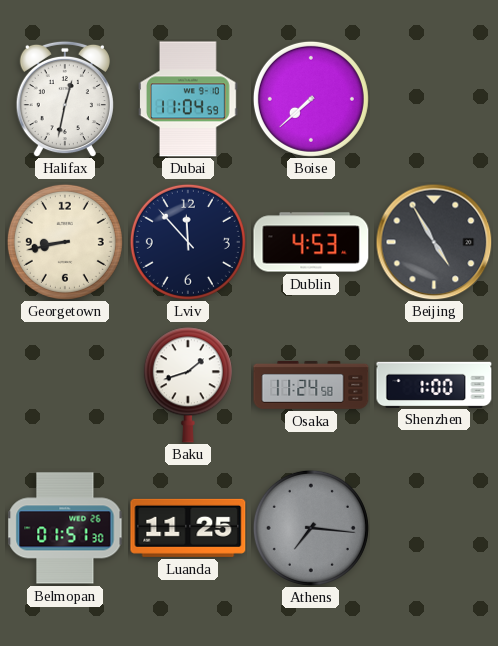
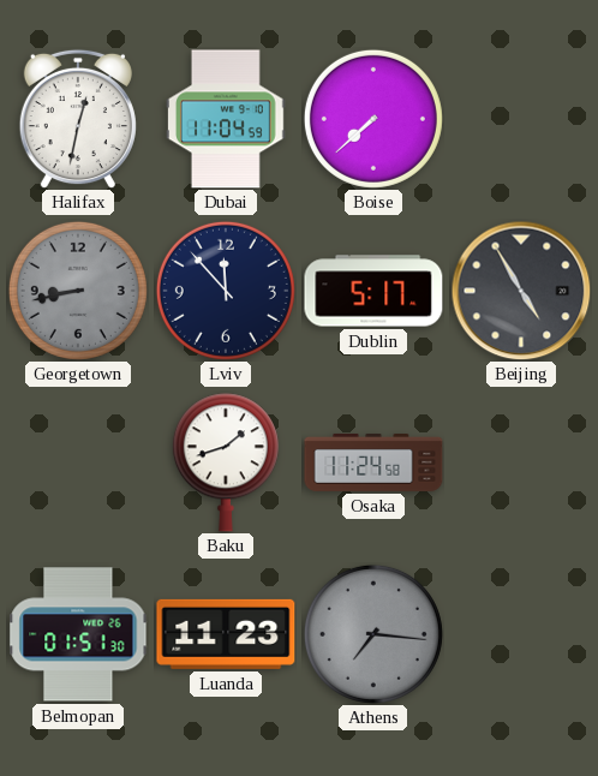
Georgetown dial: cream -> grey
Dublin: 4:53 -> 5:17
Shenzhen: 1:00 -> none
Luanda: 11:25 -> 11:23
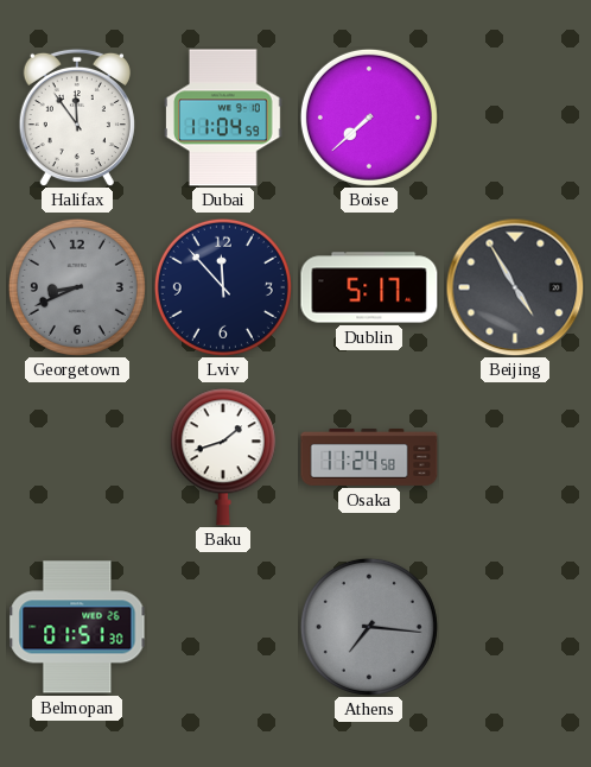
Halifax: 12:32 -> 11:54
Georgetown: 8:43 -> 8:41
Luanda: 11:23 -> none
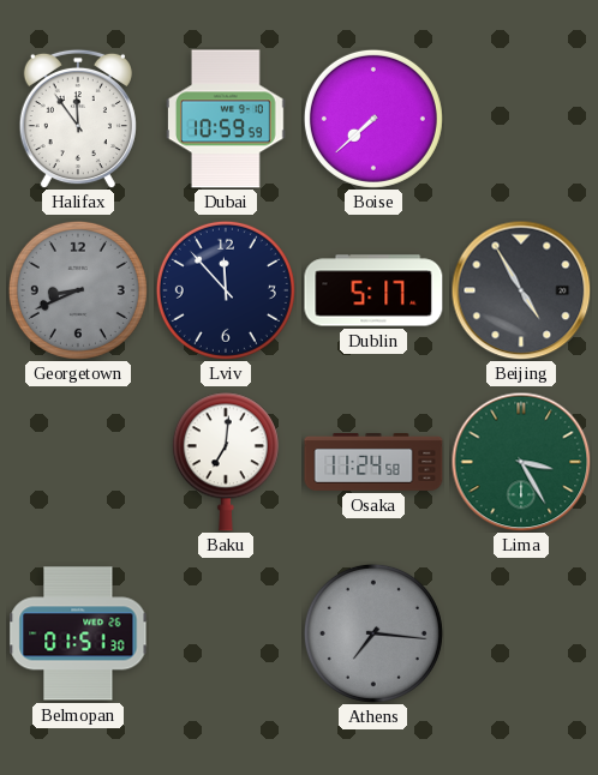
Dubai: 11:04 -> 10:59
Baku: 1:42 -> 7:01
Lima: none -> 3:25
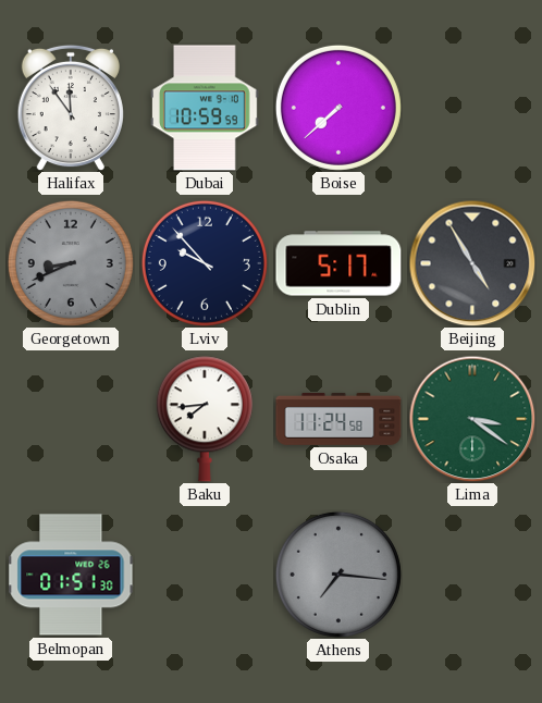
Lviv: 11:53 -> 9:53
Baku: 7:01 -> 7:44
Lima: 3:25 -> 3:21
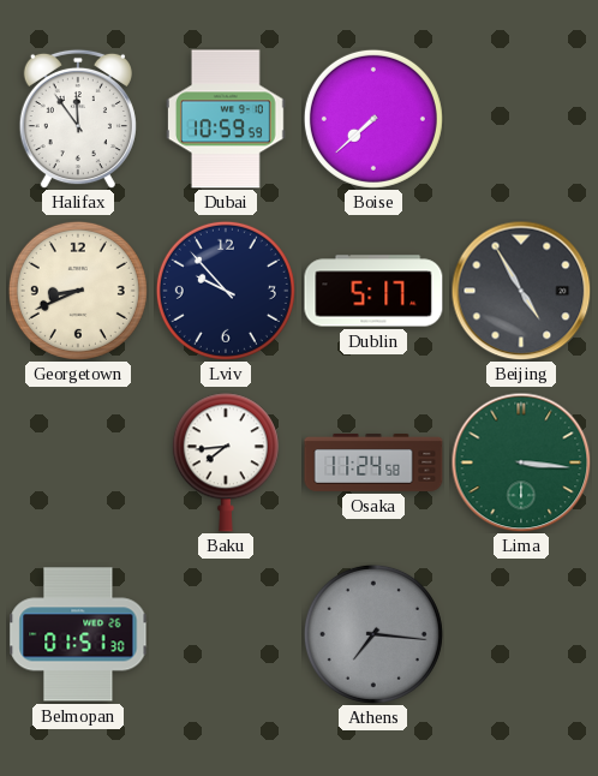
Georgetown dial: grey -> cream
Lima: 3:21 -> 3:16
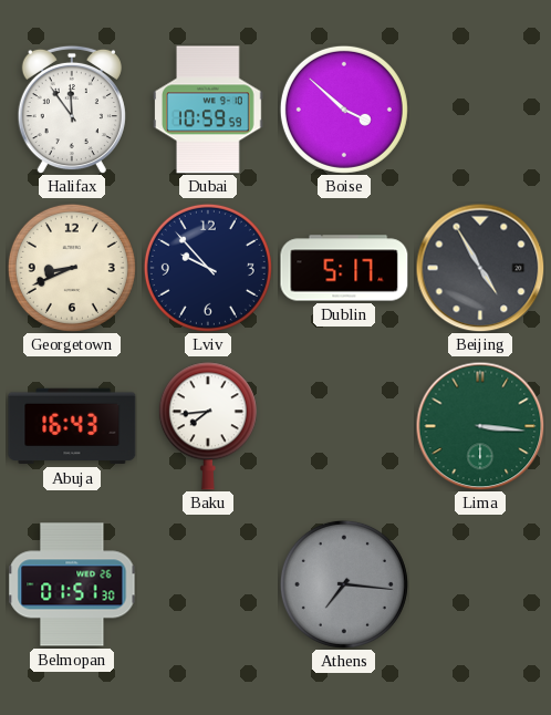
Boise: 7:38 -> 3:52
Abuja: none -> 16:43
Osaka: 11:24 -> none
